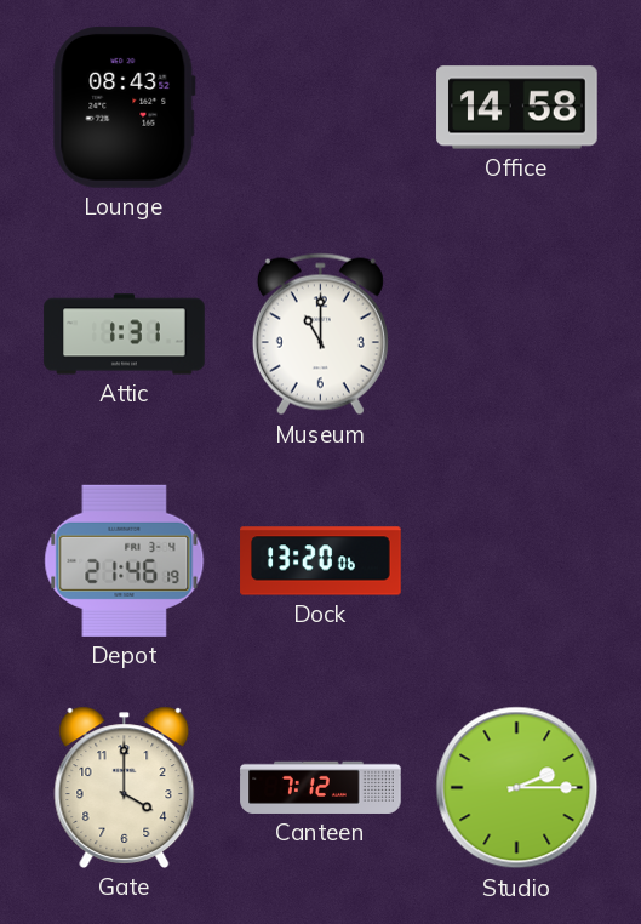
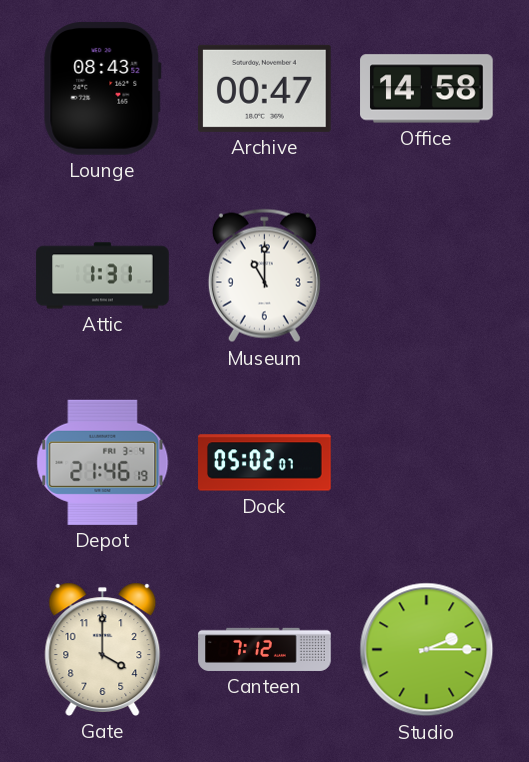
Archive: none -> 00:47
Dock: 13:20 -> 05:02
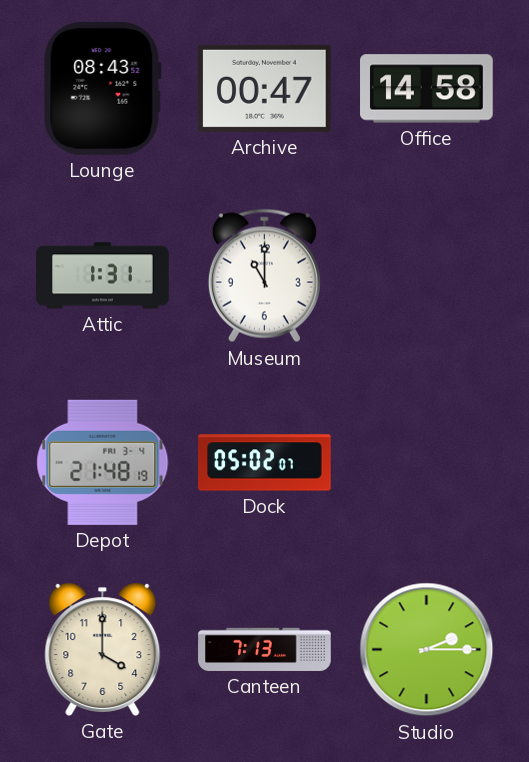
Depot: 21:46 -> 21:48
Canteen: 7:12 -> 7:13
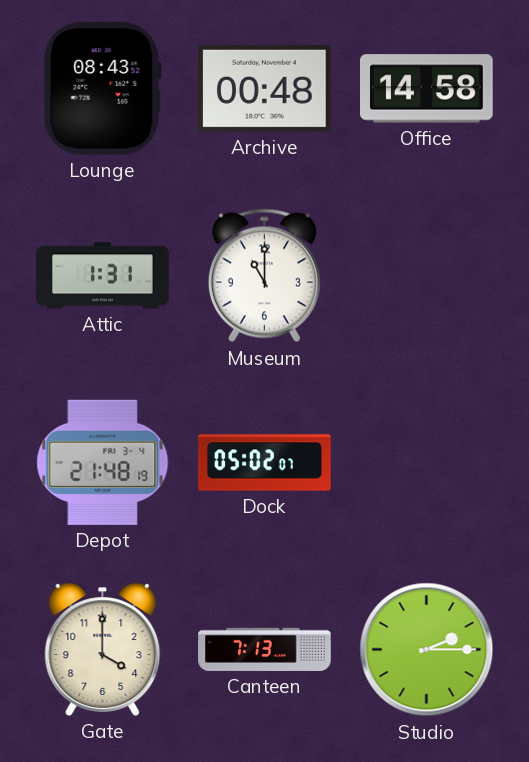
Archive: 00:47 -> 00:48
